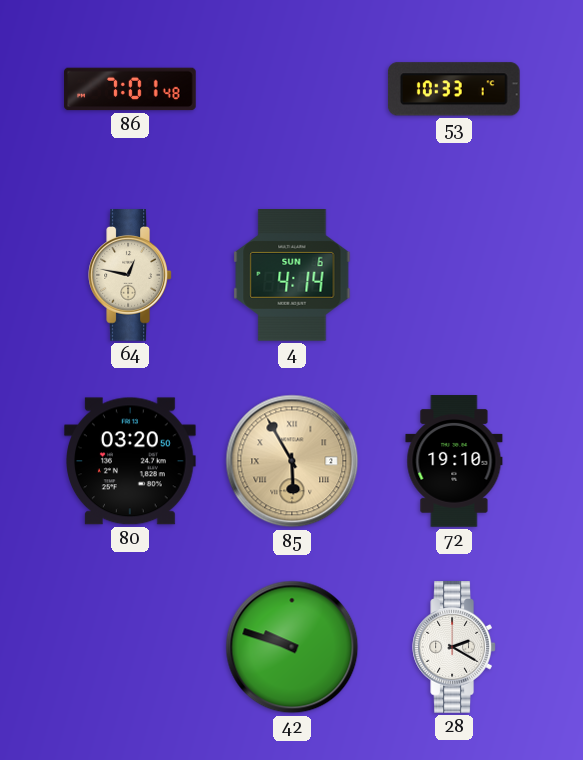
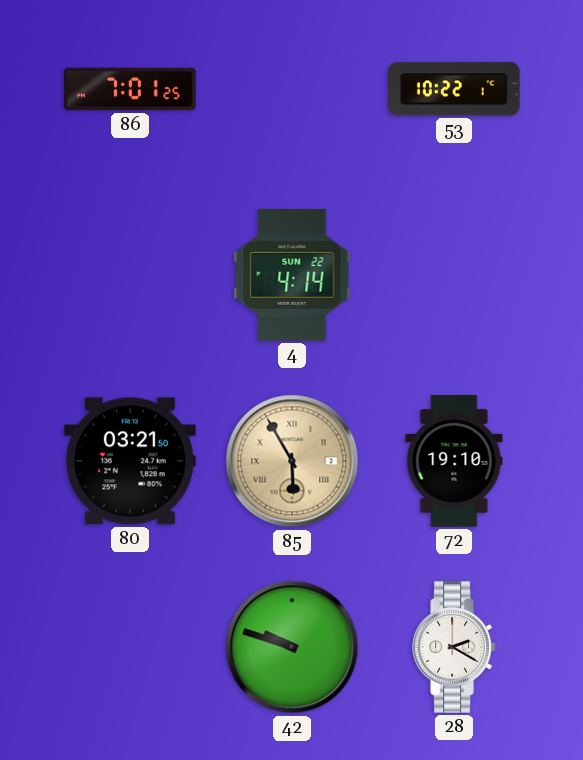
86: 7:01:48 -> 7:01:25
53: 10:33 -> 10:22
64: 12:47 -> none
4 date: SUN 6 -> SUN 22
80: 03:20 -> 03:21
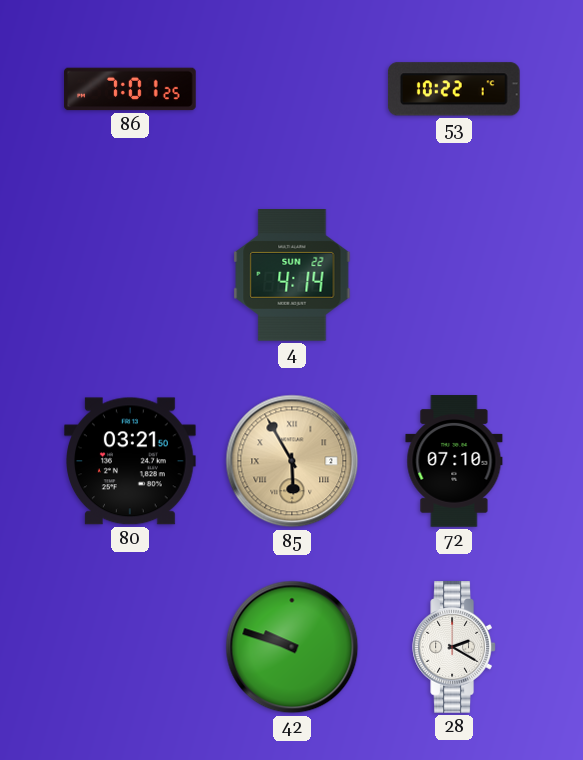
72: 19:10 -> 07:10
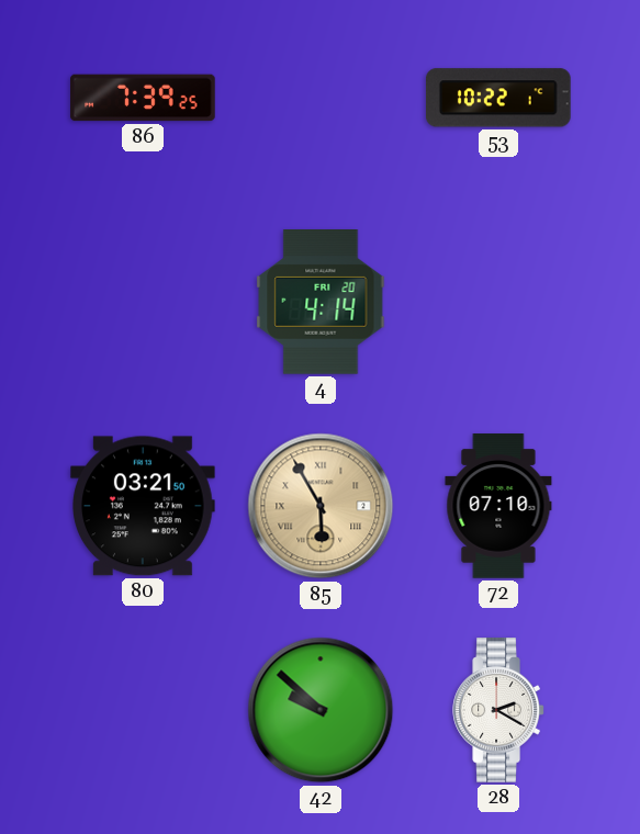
86: 7:01 -> 7:39
4 date: SUN 22 -> FRI 20
42: 9:48 -> 9:52
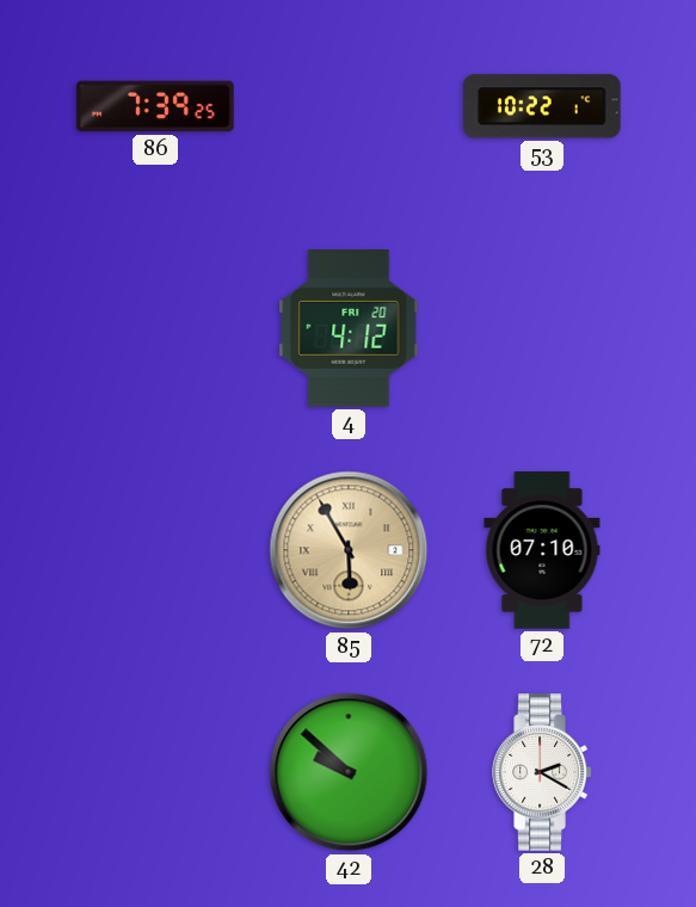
4: 4:14 -> 4:12
80: 03:21 -> none
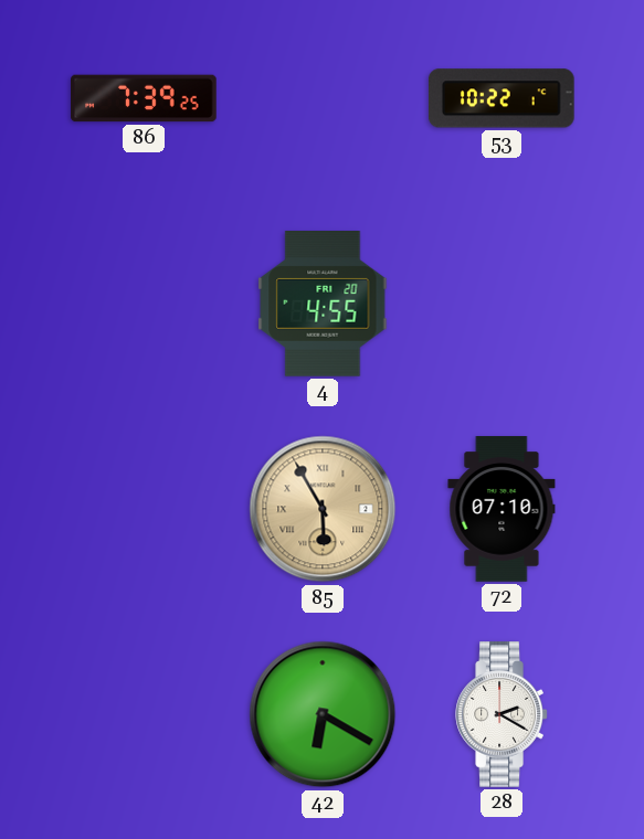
4: 4:12 -> 4:55
42: 9:52 -> 6:20
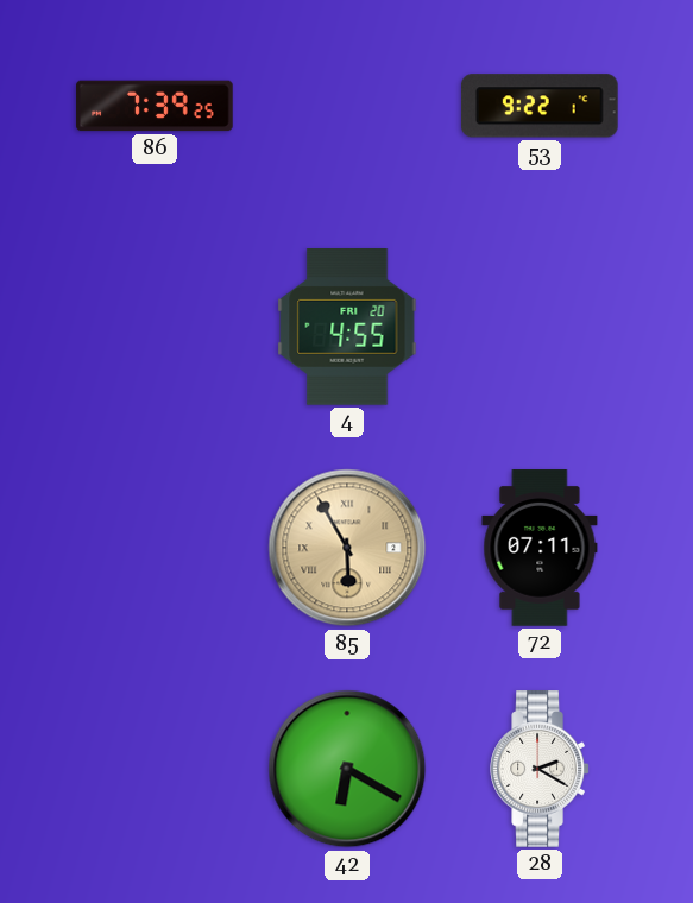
53: 10:22 -> 9:22
72: 07:10 -> 07:11
